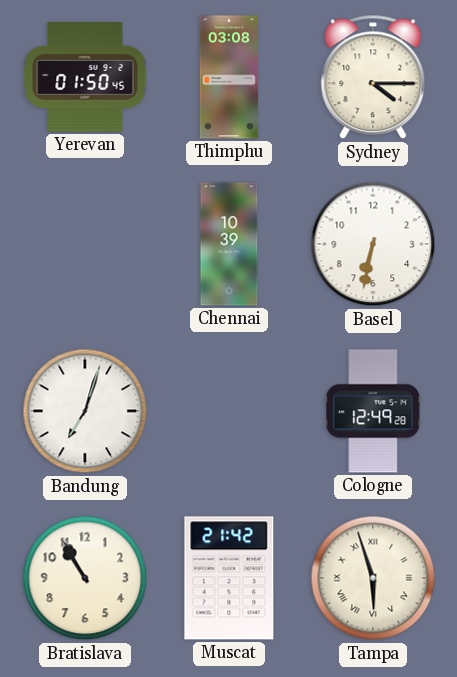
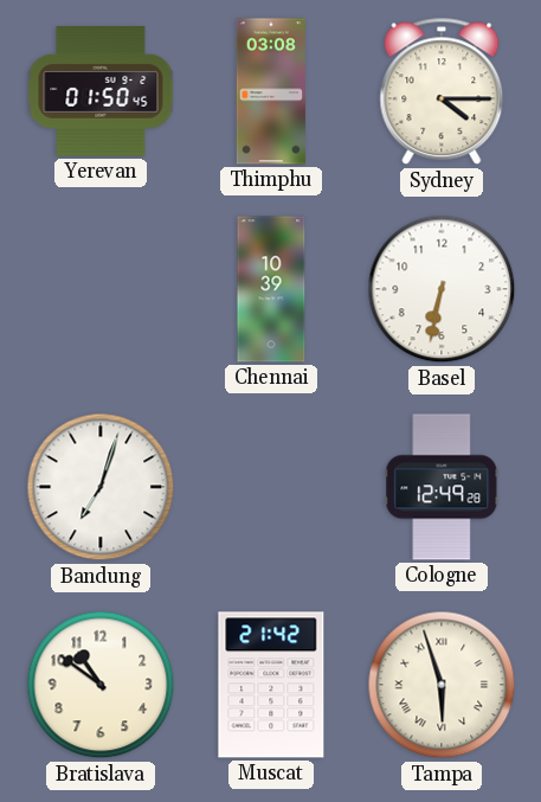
Bratislava: 10:55 -> 10:51
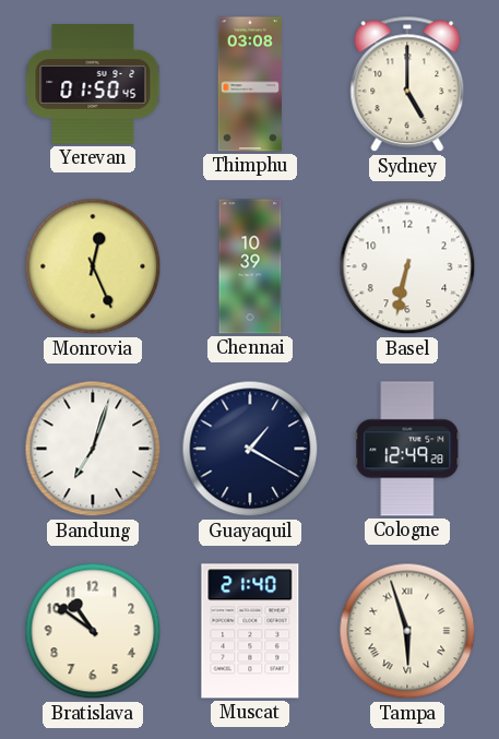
Sydney: 4:15 -> 5:00
Monrovia: none -> 12:26
Guayaquil: none -> 1:20
Muscat: 21:42 -> 21:40
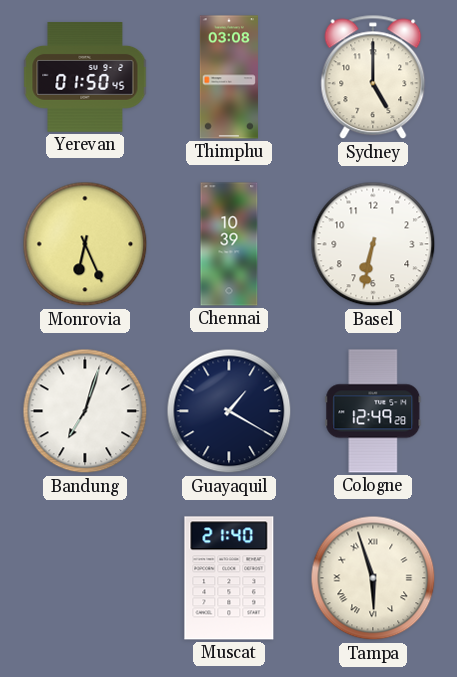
Monrovia: 12:26 -> 6:26
Bratislava: 10:51 -> none
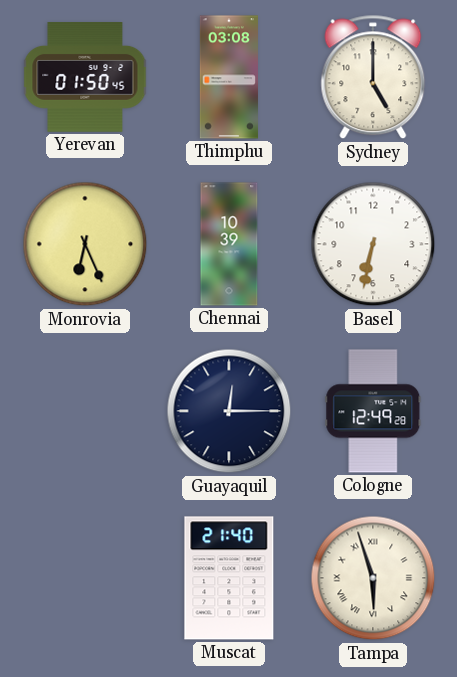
Bandung: 7:03 -> none
Guayaquil: 1:20 -> 12:15
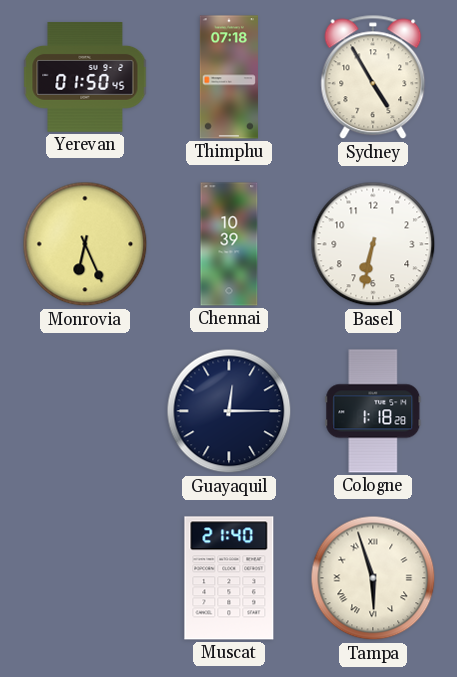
Thimphu: 03:08 -> 07:18
Sydney: 5:00 -> 4:55
Cologne: 12:49 -> 1:18
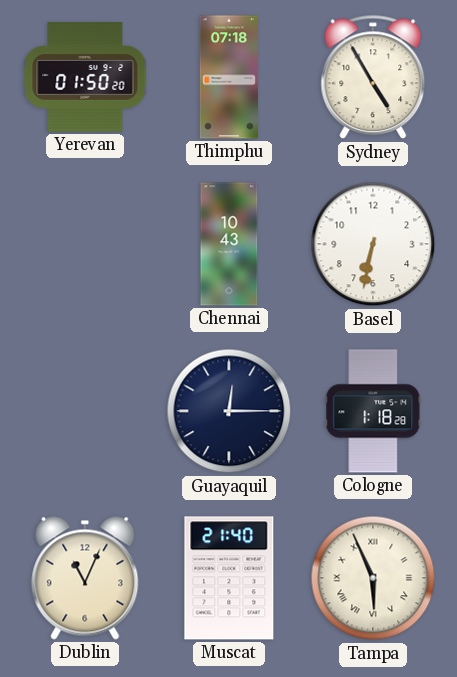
Yerevan: 01:50:45 -> 01:50:20
Monrovia: 6:26 -> none
Chennai: 10:39 -> 10:43
Dublin: none -> 11:04
Tampa: 5:57 -> 5:56
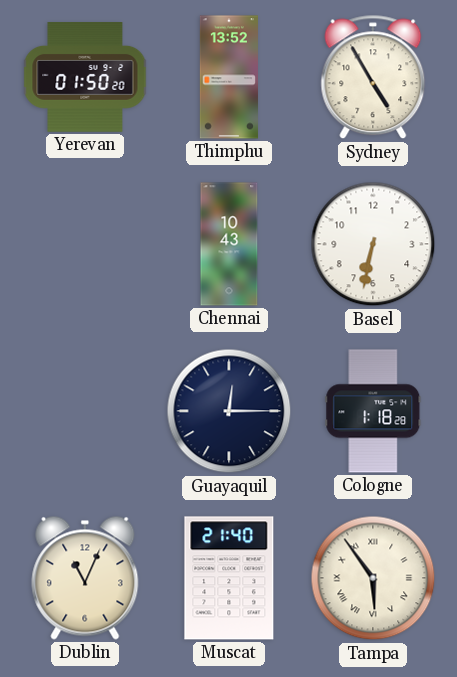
Thimphu: 07:18 -> 13:52
Tampa: 5:56 -> 5:54
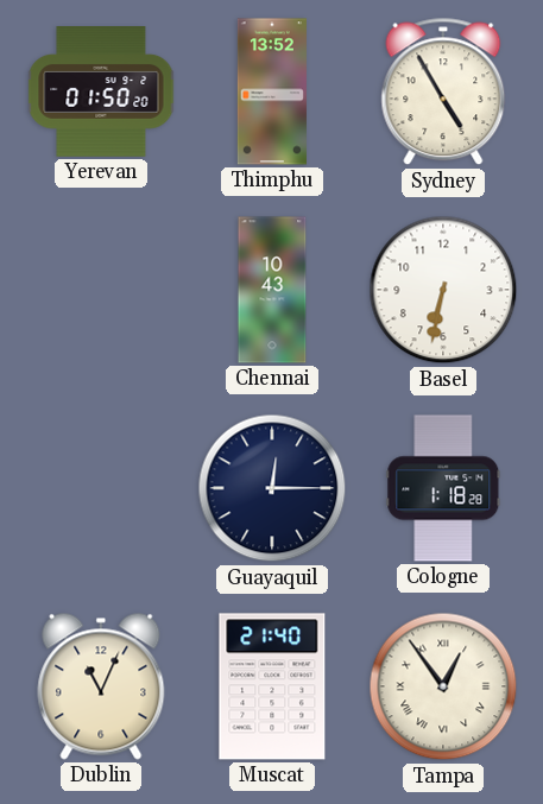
Tampa: 5:54 -> 12:54
